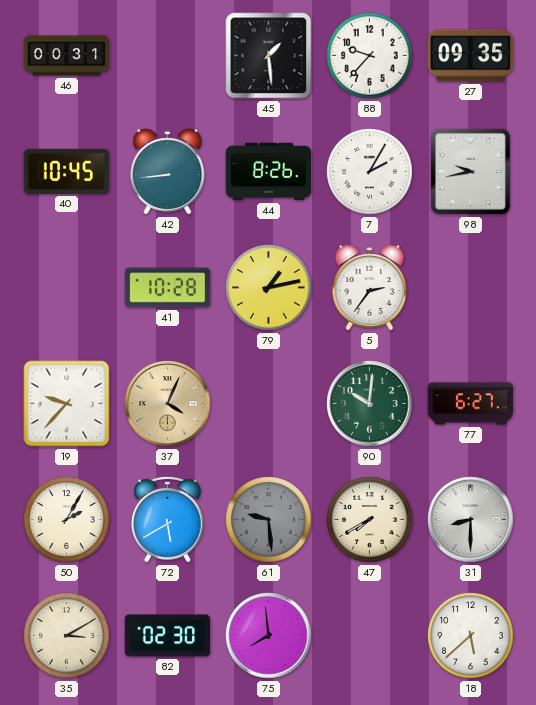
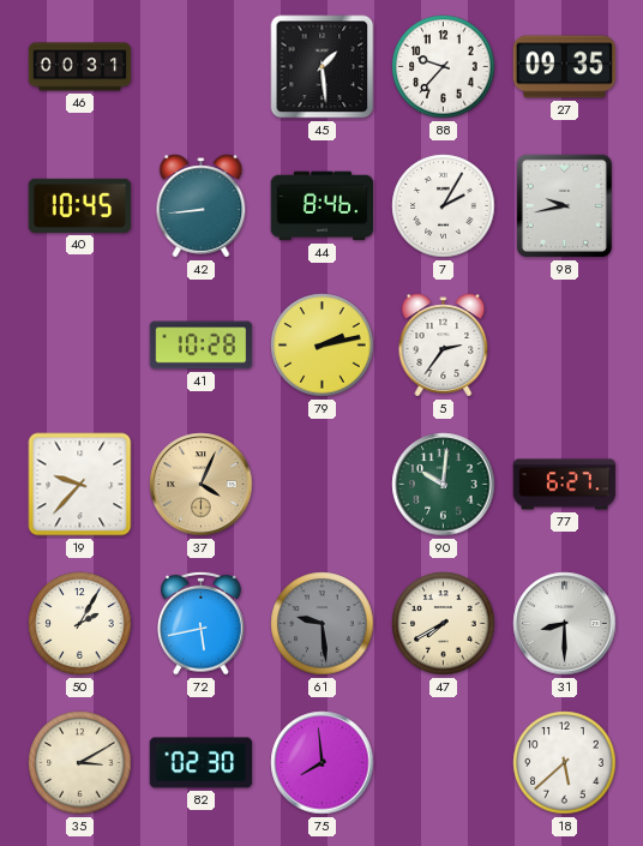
44: 8:26 -> 8:46
79: 1:13 -> 2:13
72: 5:40 -> 5:43
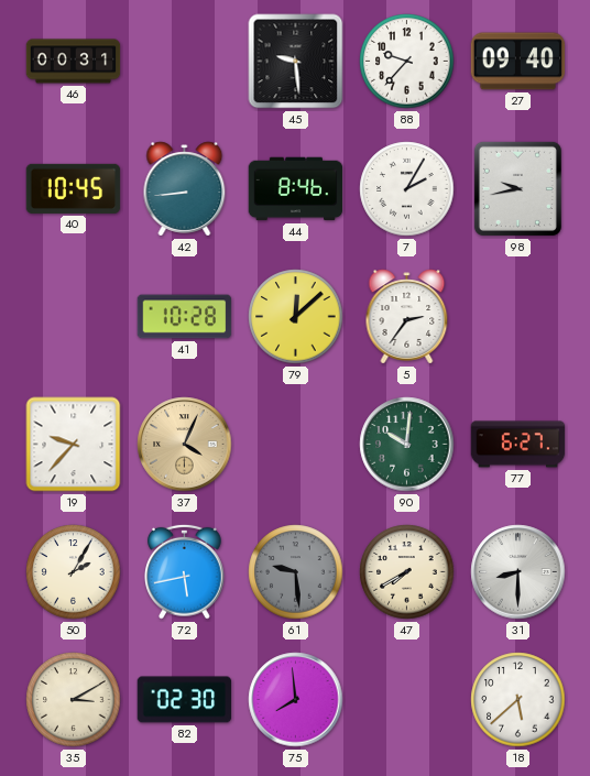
45: 1:29 -> 9:29
27: 09:35 -> 09:40
79: 2:13 -> 12:08
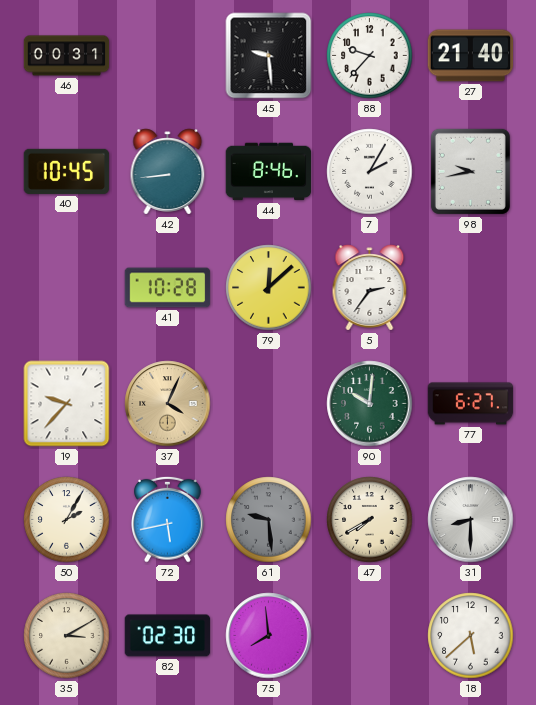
27: 09:40 -> 21:40
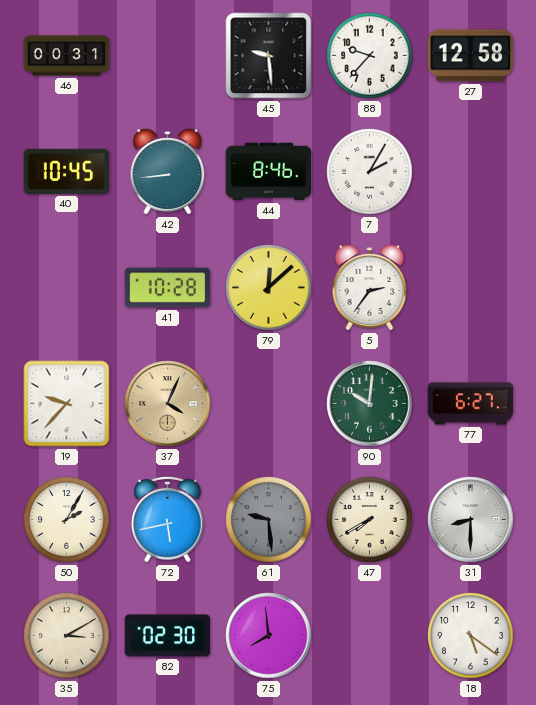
27: 21:40 -> 12:58
98: 9:43 -> none
18: 5:38 -> 5:21
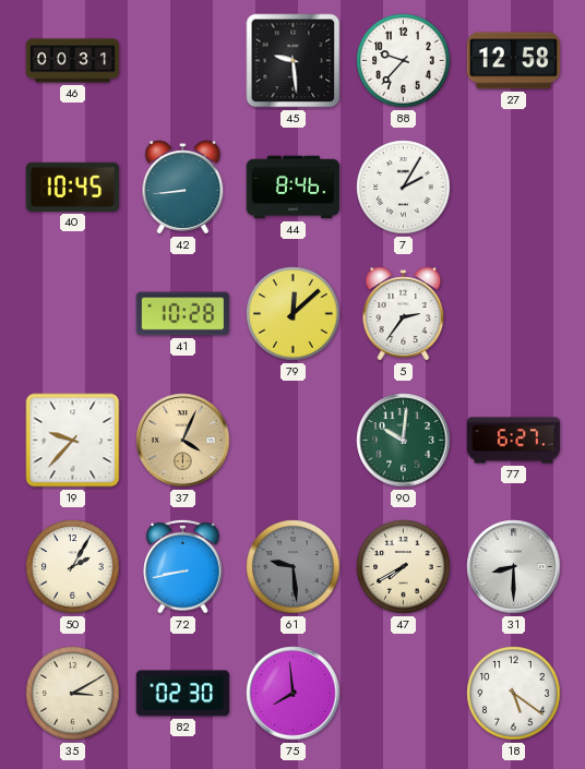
72: 5:43 -> 8:43
